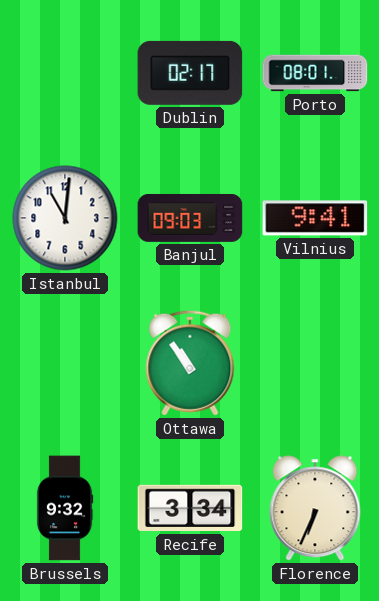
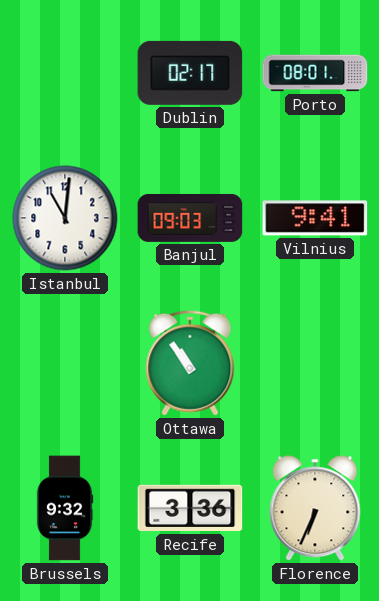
Recife: 3:34 -> 3:36
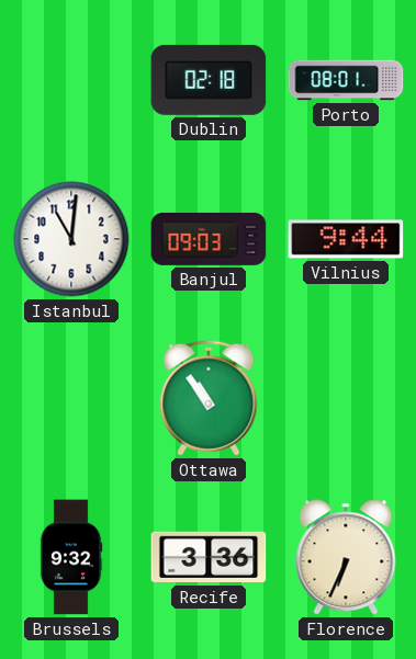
Dublin: 02:17 -> 02:18
Vilnius: 9:41 -> 9:44
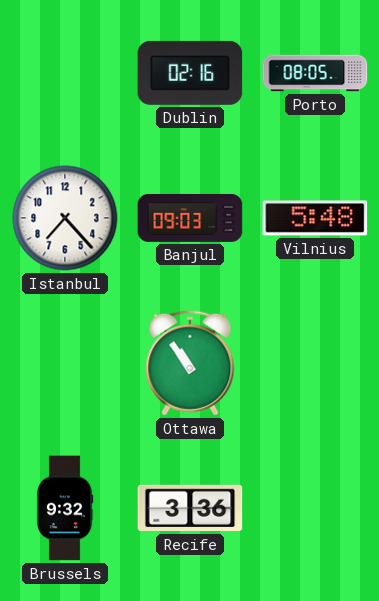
Dublin: 02:18 -> 02:16
Porto: 08:01 -> 08:05
Istanbul: 11:01 -> 7:23
Vilnius: 9:44 -> 5:48
Florence: 6:34 -> none
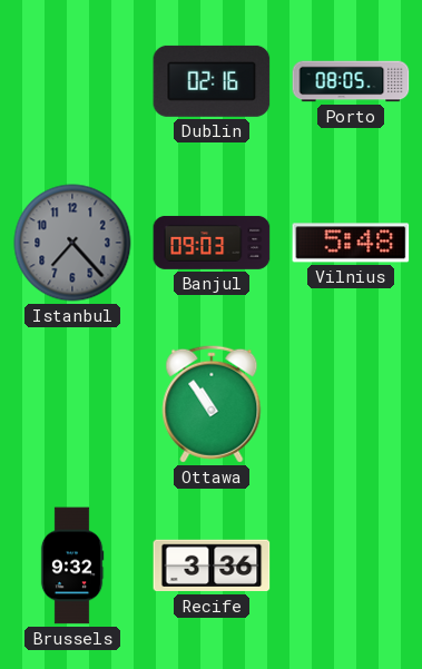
Istanbul dial: white -> grey
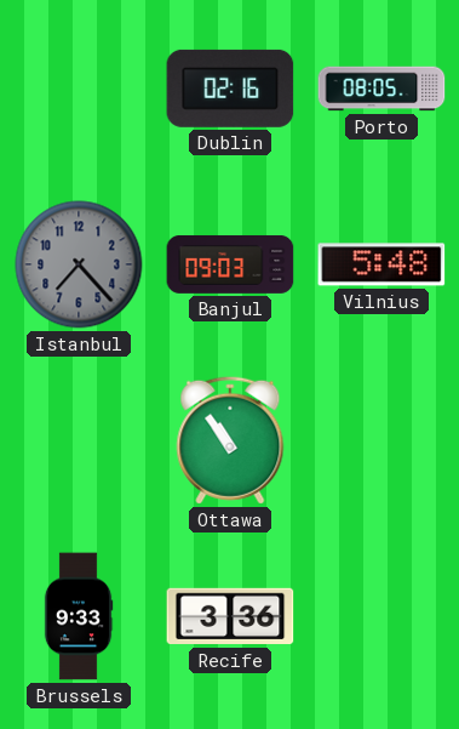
Brussels: 9:32 -> 9:33
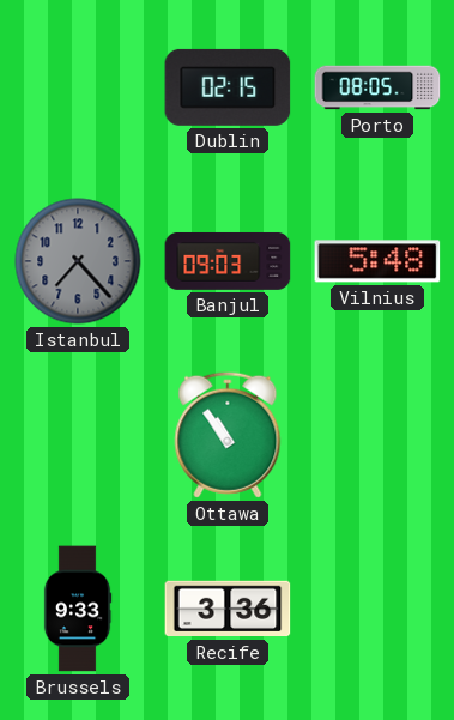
Dublin: 02:16 -> 02:15
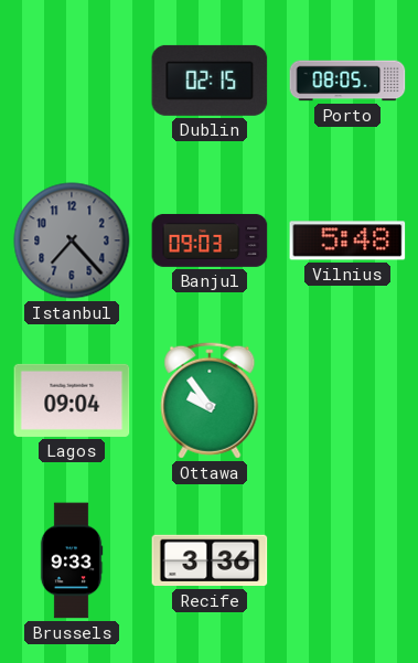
Lagos: none -> 09:04
Ottawa: 10:54 -> 9:54
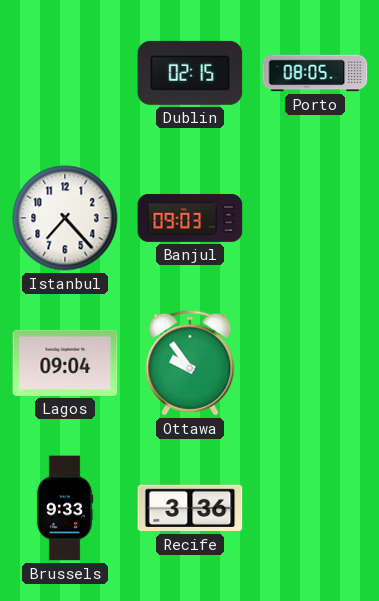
Istanbul dial: grey -> white
Vilnius: 5:48 -> none
